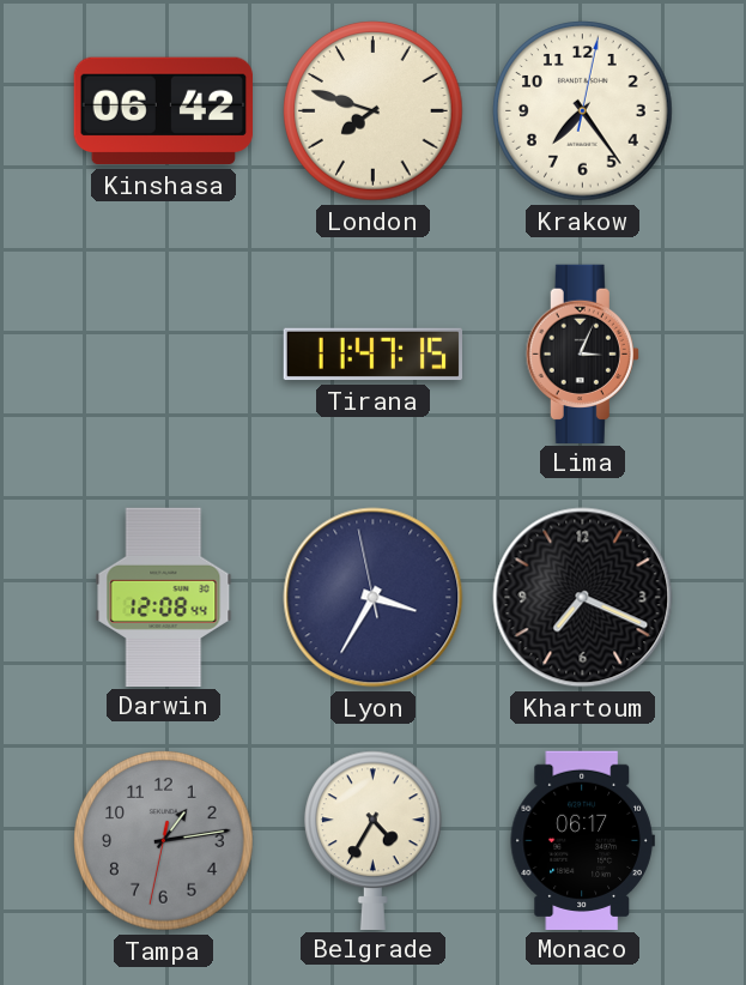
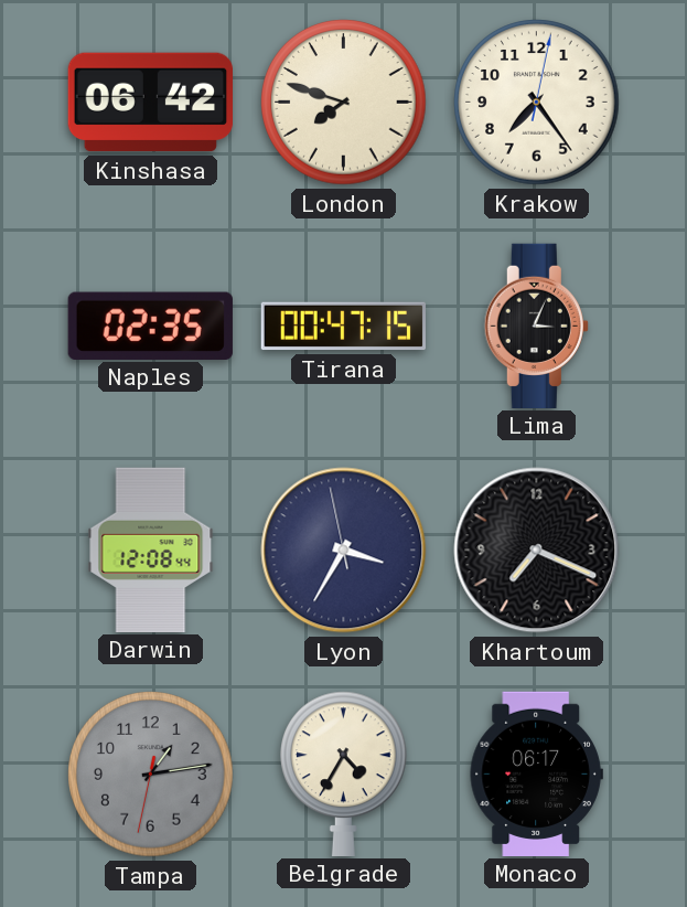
Naples: none -> 02:35
Tirana: 11:47 -> 00:47
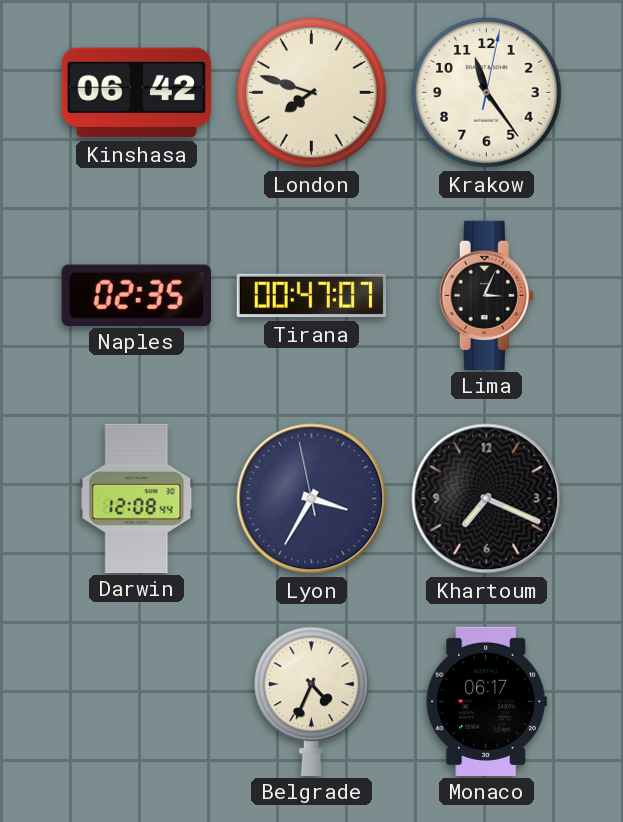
Krakow: 7:24 -> 11:24
Tirana: 00:47:15 -> 00:47:07
Tampa: 1:13 -> none
Belgrade: 4:35 -> 4:34
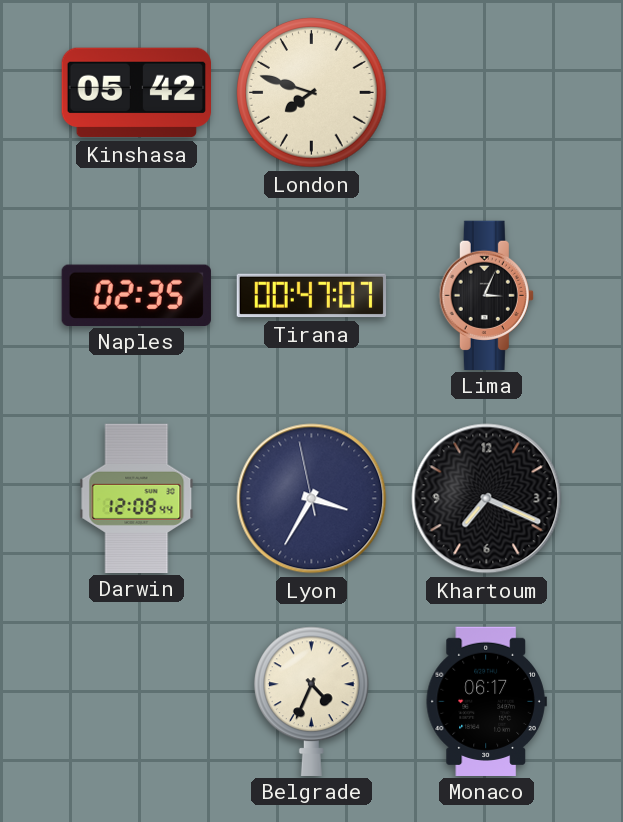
Kinshasa: 06:42 -> 05:42
Krakow: 11:24 -> none
